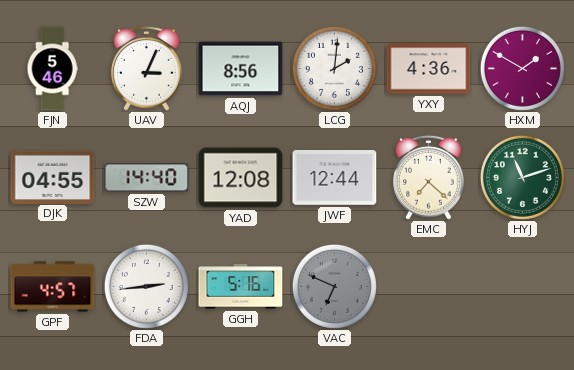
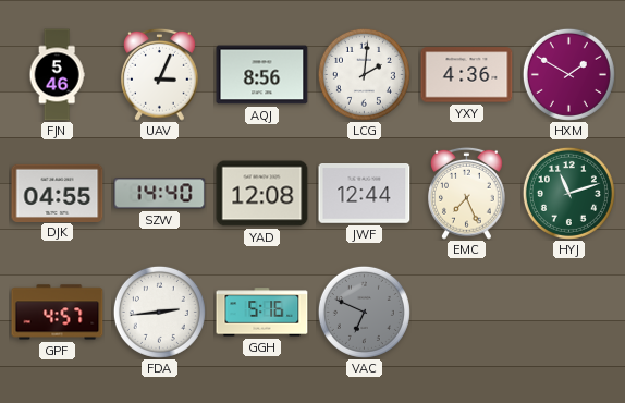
EMC: 7:22 -> 7:26
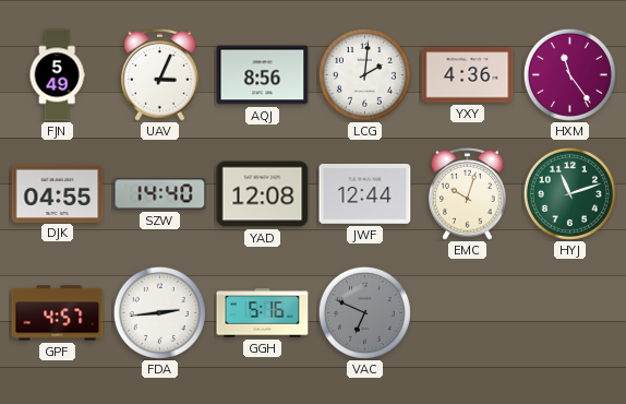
FJN: 5:46 -> 5:49
HXM: 1:50 -> 11:24
EMC: 7:26 -> 10:03
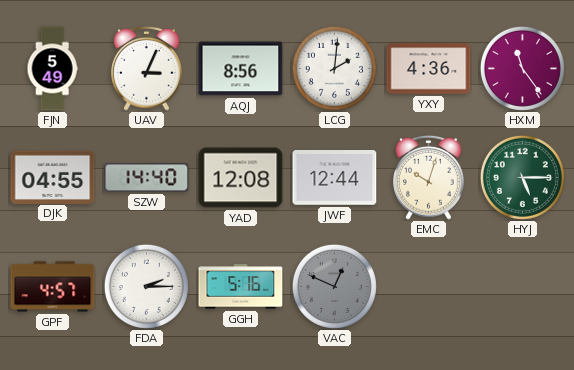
HYJ: 11:12 -> 5:15
FDA: 2:44 -> 2:15
VAC: 6:49 -> 12:49
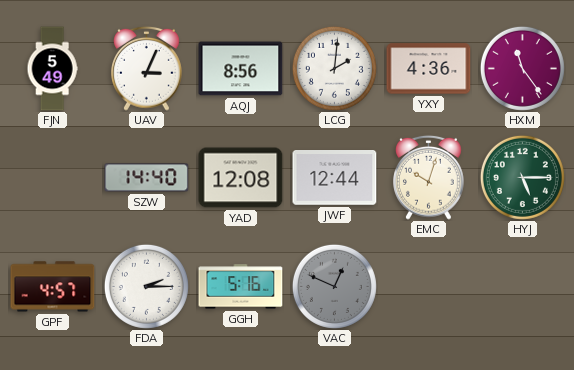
DJK: 04:55 -> none
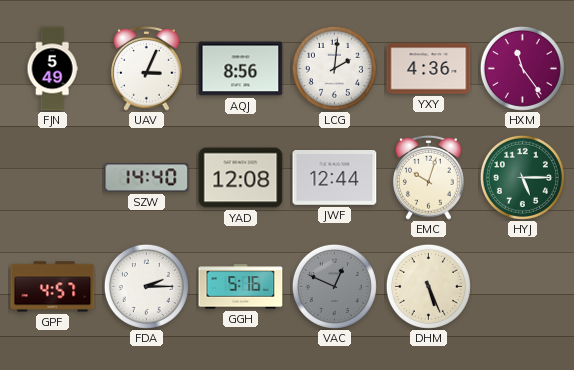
DHM: none -> 5:26
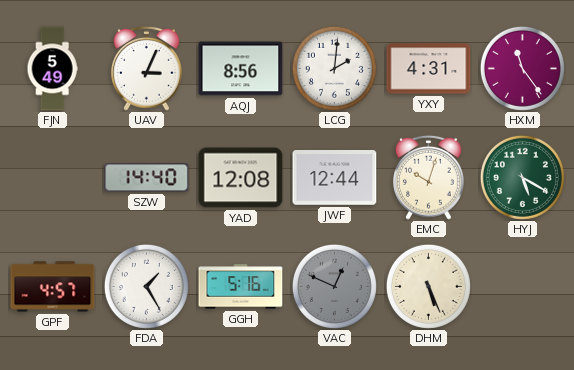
YXY: 4:36 -> 4:31
HYJ: 5:15 -> 5:20
FDA: 2:15 -> 1:25
